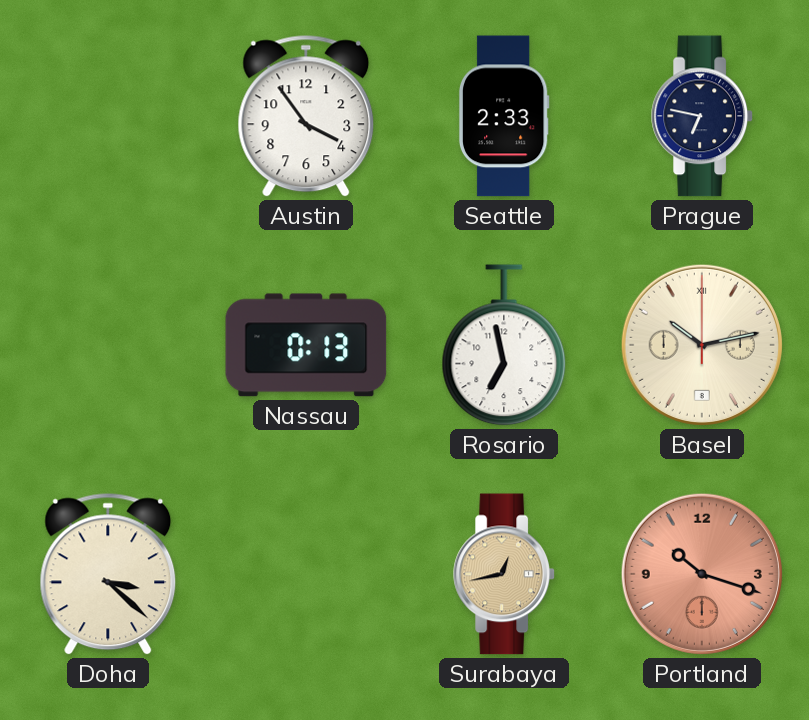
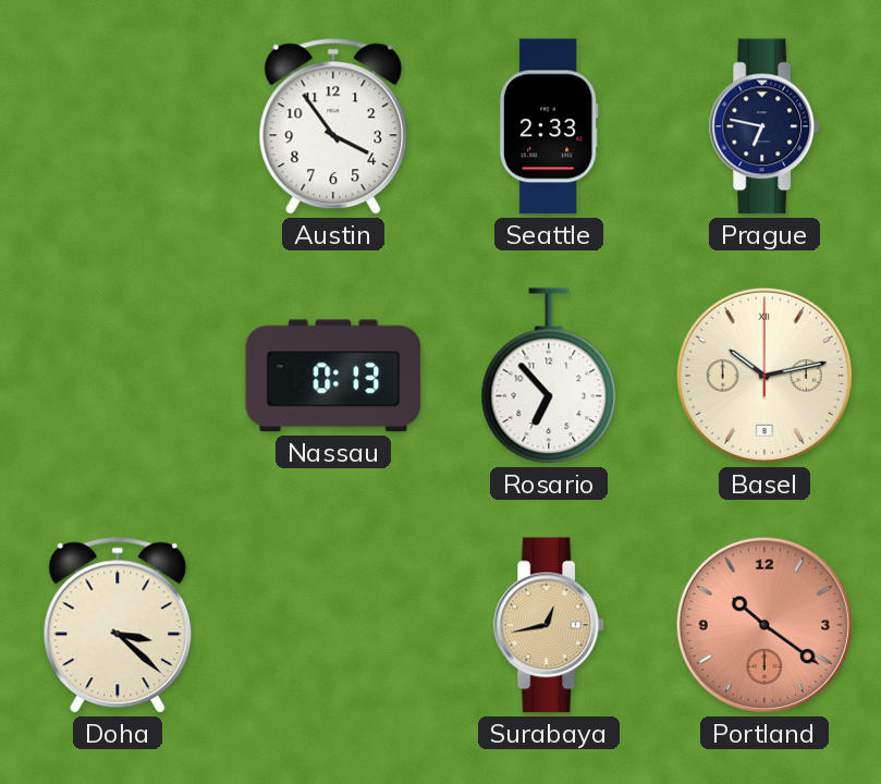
Rosario: 6:58 -> 6:53
Portland: 10:18 -> 10:21
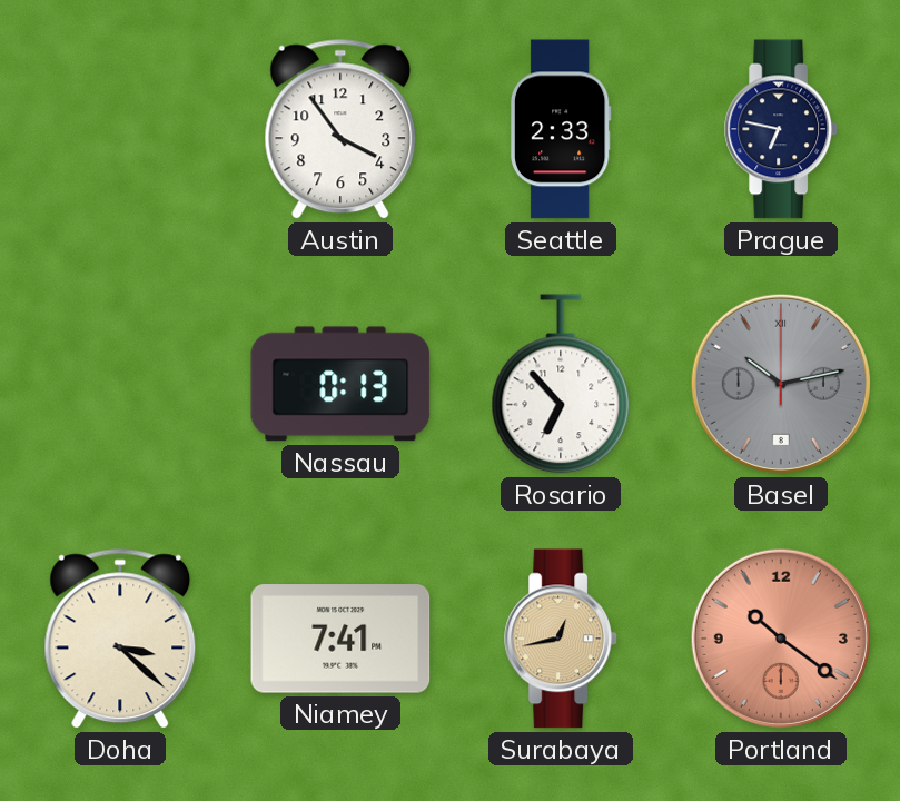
Basel dial: cream -> grey
Niamey: none -> 7:41
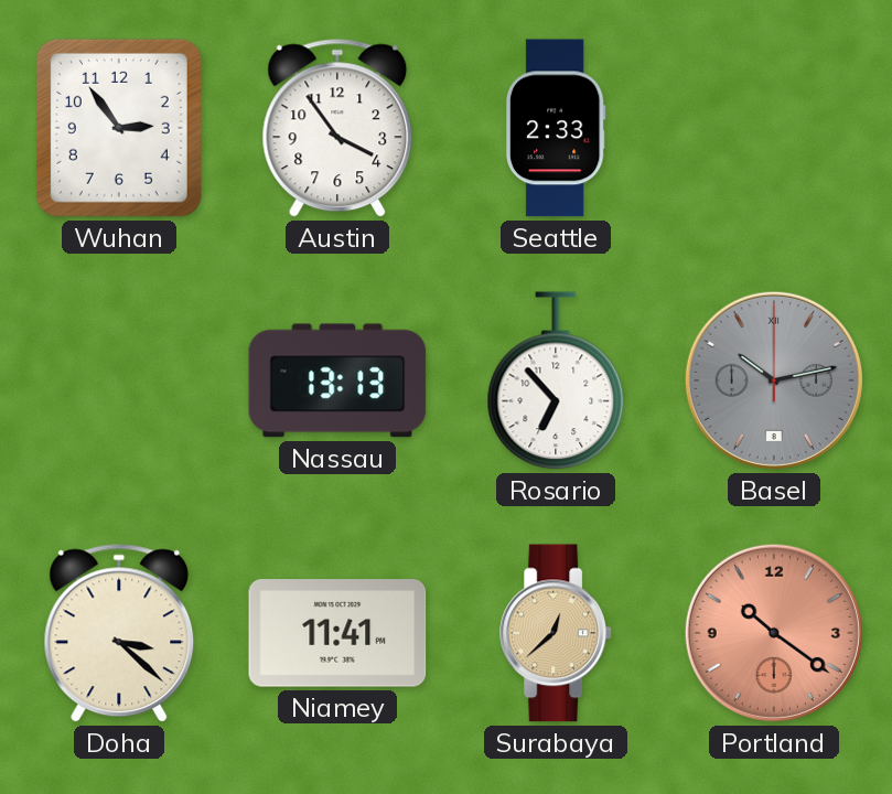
Wuhan: none -> 2:54
Prague: 6:47 -> none
Nassau: 0:13 -> 13:13
Niamey: 7:41 -> 11:41
Surabaya: 12:43 -> 12:38
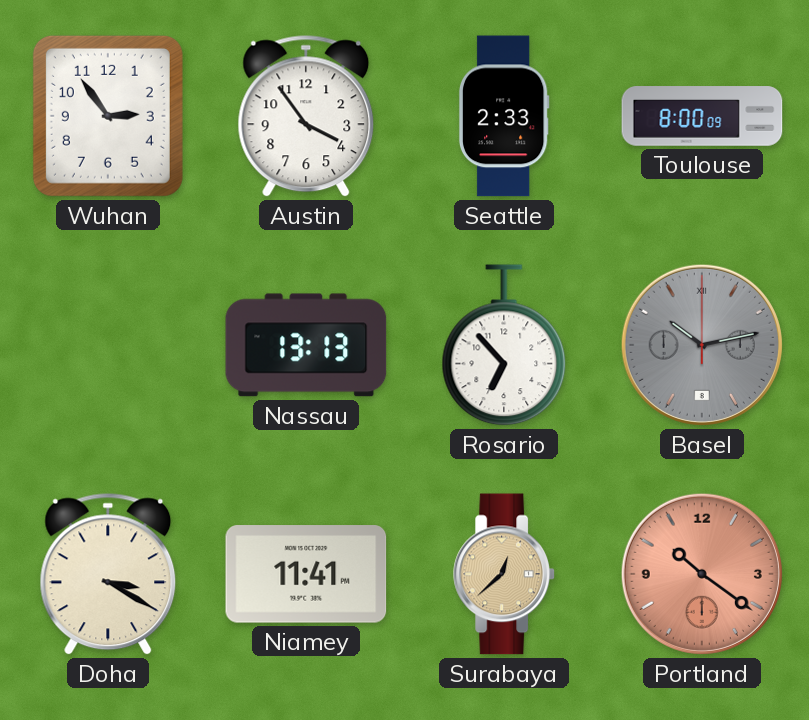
Toulouse: none -> 8:00
Doha: 3:22 -> 3:20
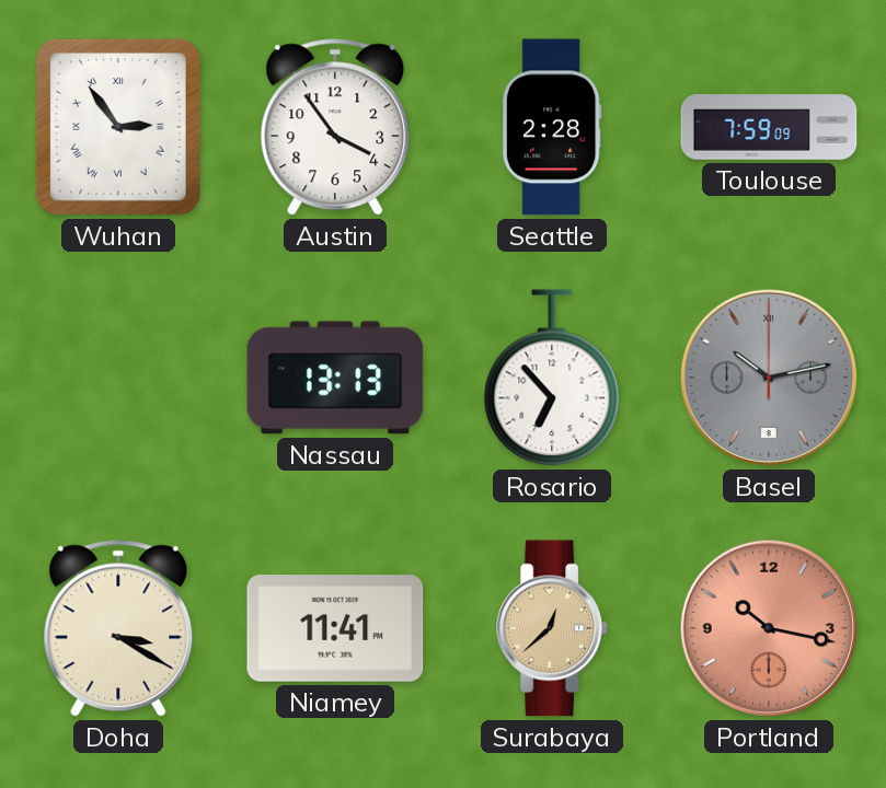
Wuhan numerals: Arabic -> Roman
Seattle: 2:33 -> 2:28
Toulouse: 8:00 -> 7:59
Portland: 10:21 -> 10:17
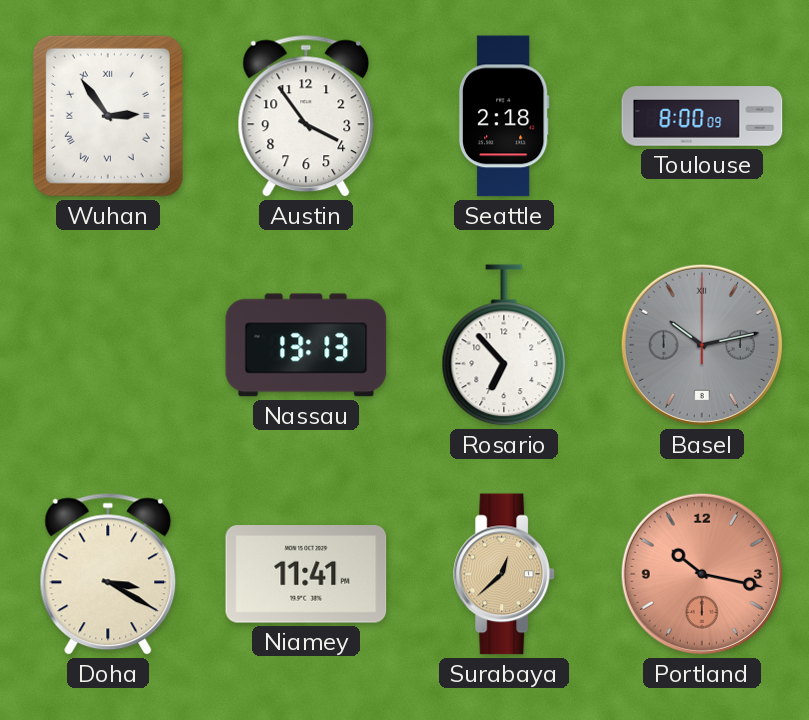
Seattle: 2:28 -> 2:18
Toulouse: 7:59 -> 8:00
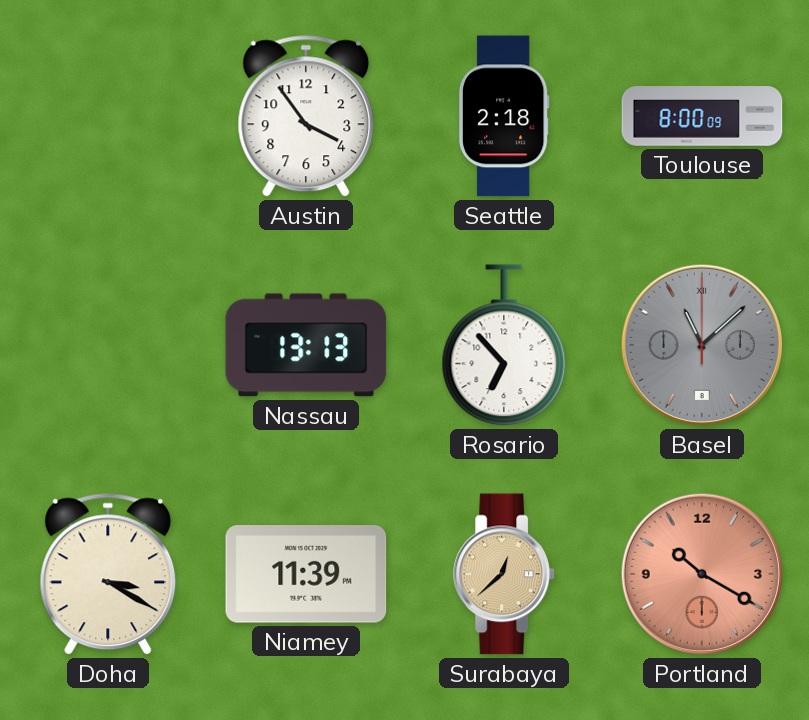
Wuhan: 2:54 -> none
Basel: 10:13 -> 11:08
Niamey: 11:41 -> 11:39
Portland: 10:17 -> 10:20
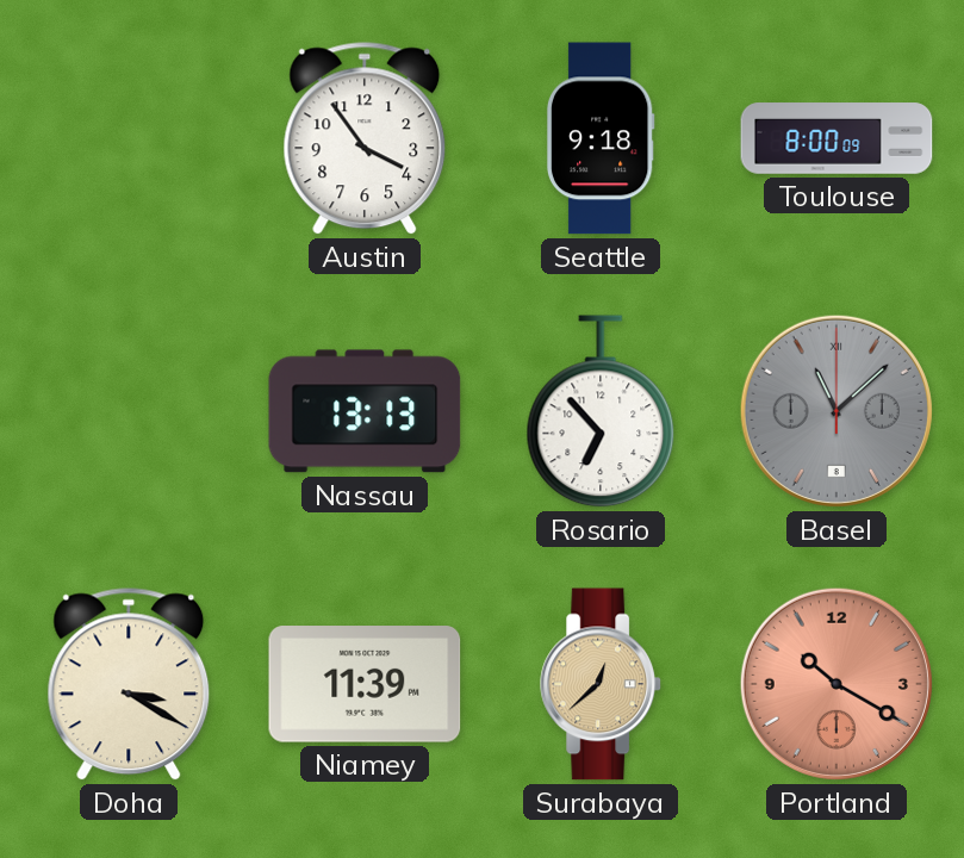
Seattle: 2:18 -> 9:18
